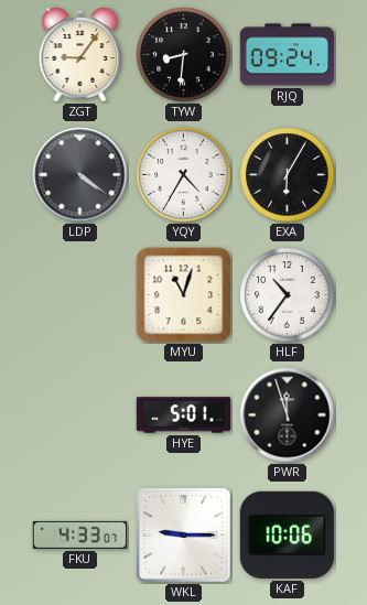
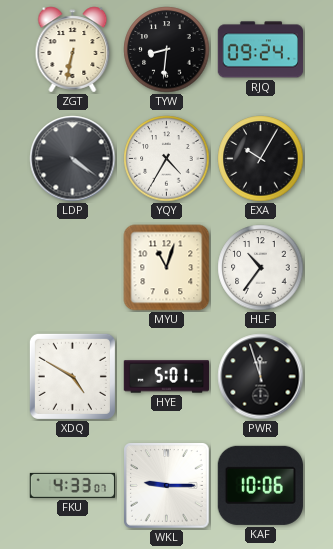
ZGT: 9:06 -> 6:32
EXA: 6:05 -> 10:05
XDQ: none -> 4:50
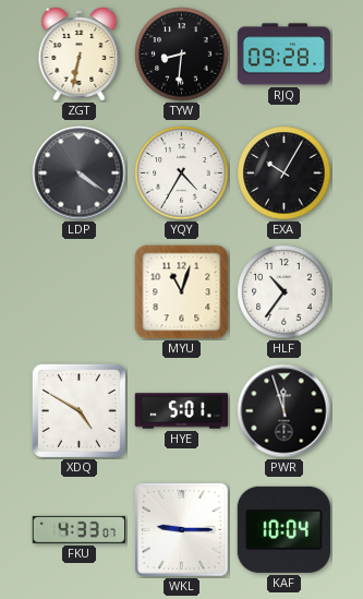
RJQ: 09:24 -> 09:28
KAF: 10:06 -> 10:04
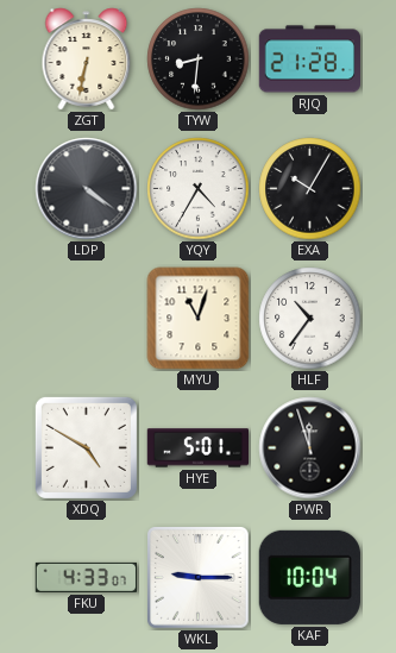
RJQ: 09:28 -> 21:28
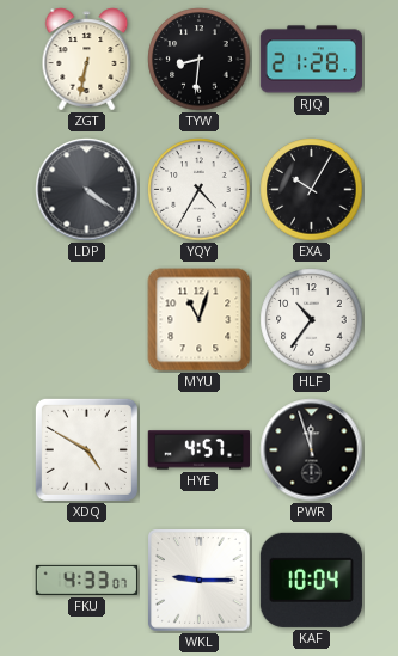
HYE: 5:01 -> 4:57
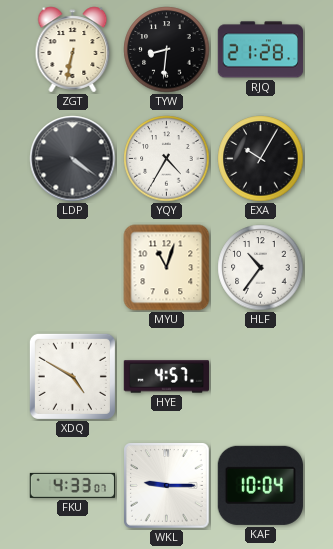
PWR: 11:57 -> none
